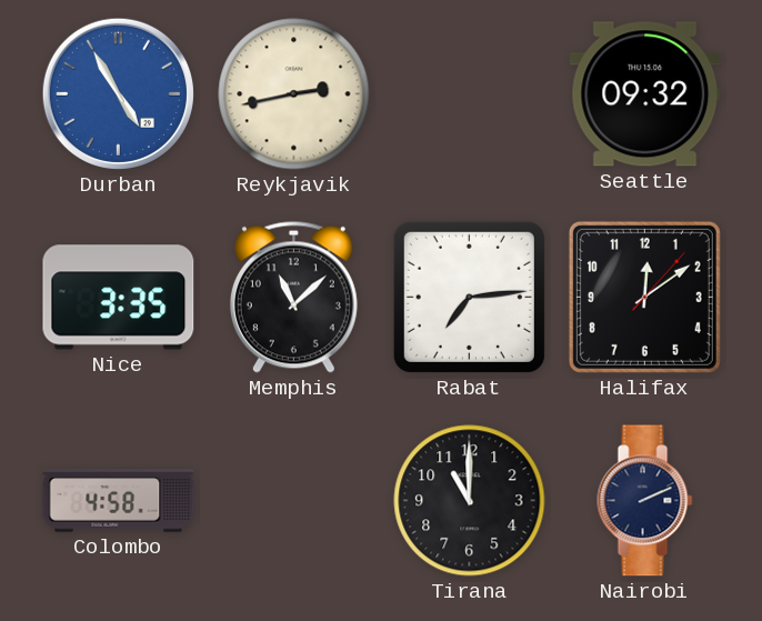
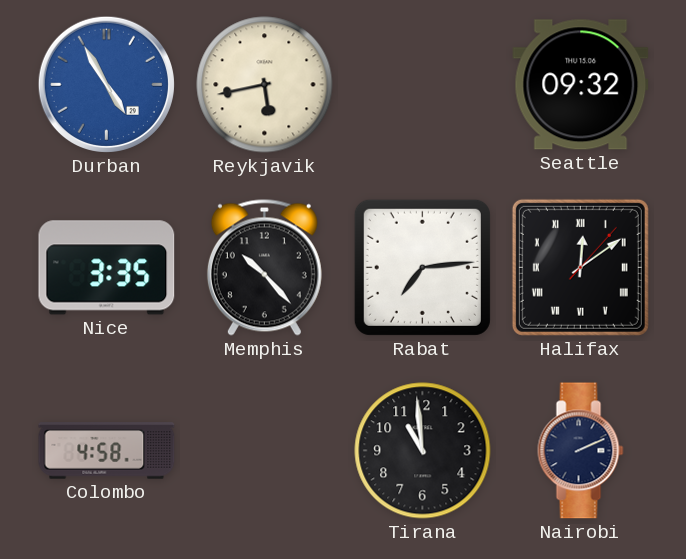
Reykjavik: 2:43 -> 5:43
Memphis: 11:08 -> 10:23
Halifax numerals: Arabic -> Roman
Tirana: 11:00 -> 10:59
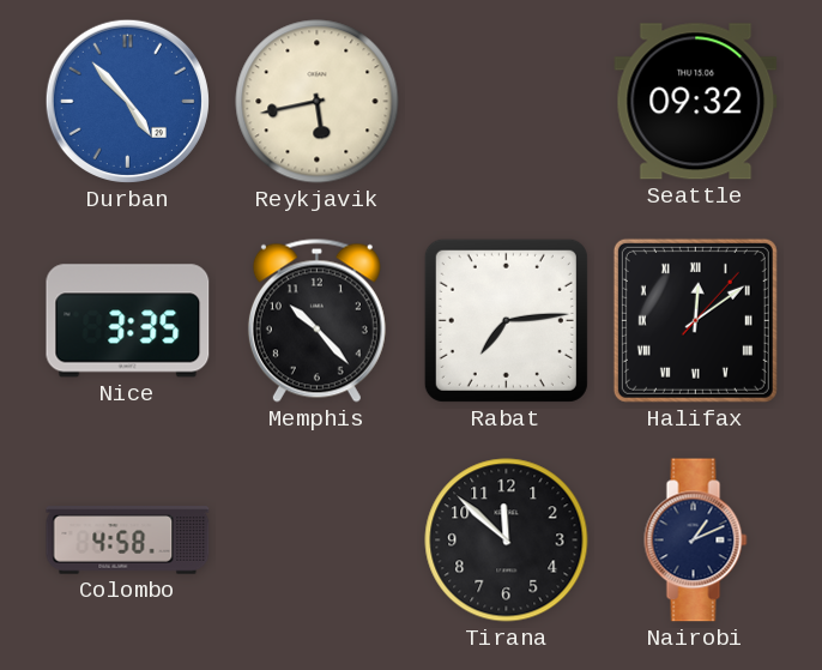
Durban: 4:55 -> 4:53
Tirana: 10:59 -> 11:52
Nairobi: 2:11 -> 1:11
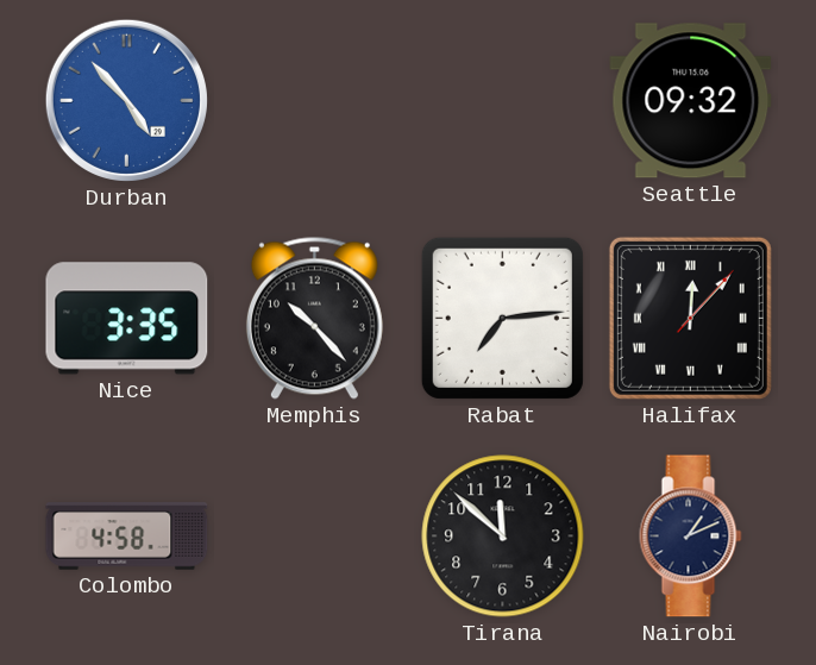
Reykjavik: 5:43 -> none
Halifax: 12:09 -> 12:07
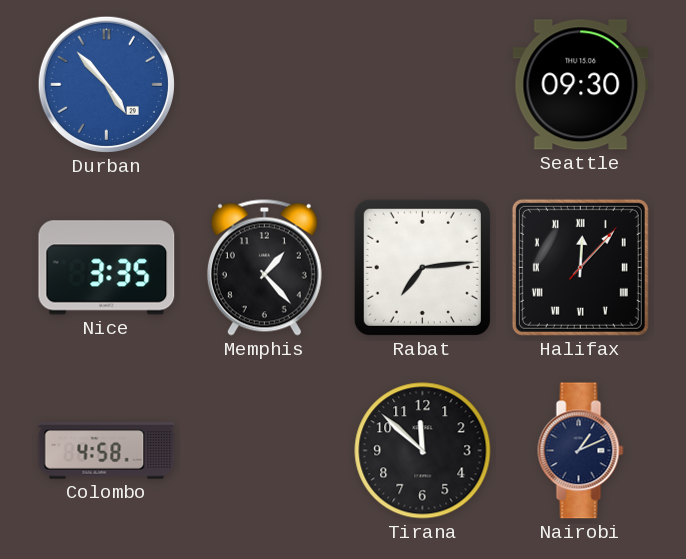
Seattle: 09:32 -> 09:30
Memphis: 10:23 -> 1:23
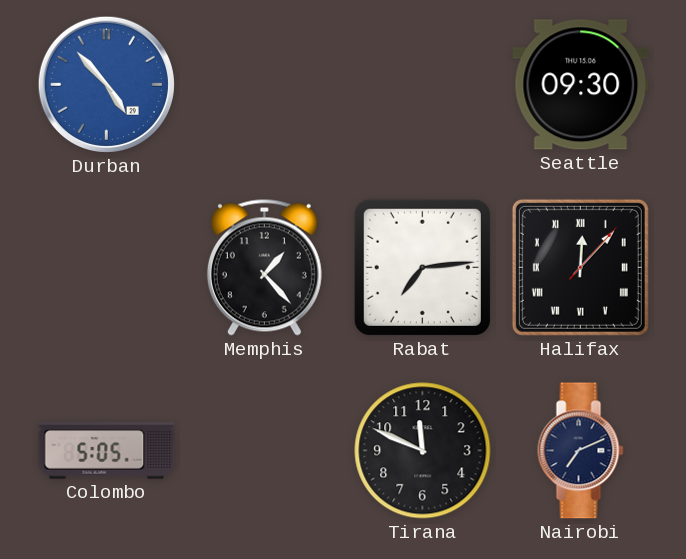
Nice: 3:35 -> none
Colombo: 4:58 -> 5:05
Tirana: 11:52 -> 11:49
Nairobi: 1:11 -> 7:11
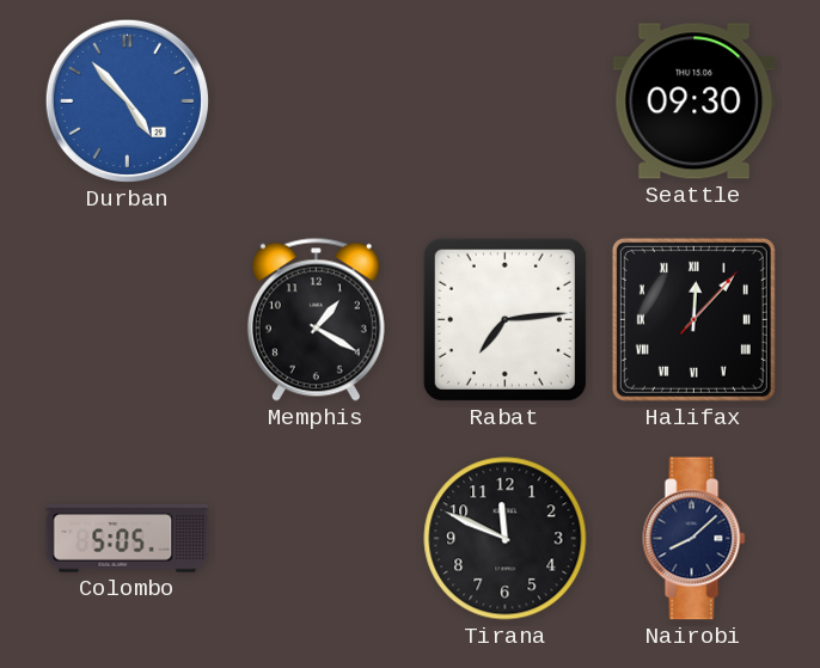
Memphis: 1:23 -> 1:20
Nairobi: 7:11 -> 8:08
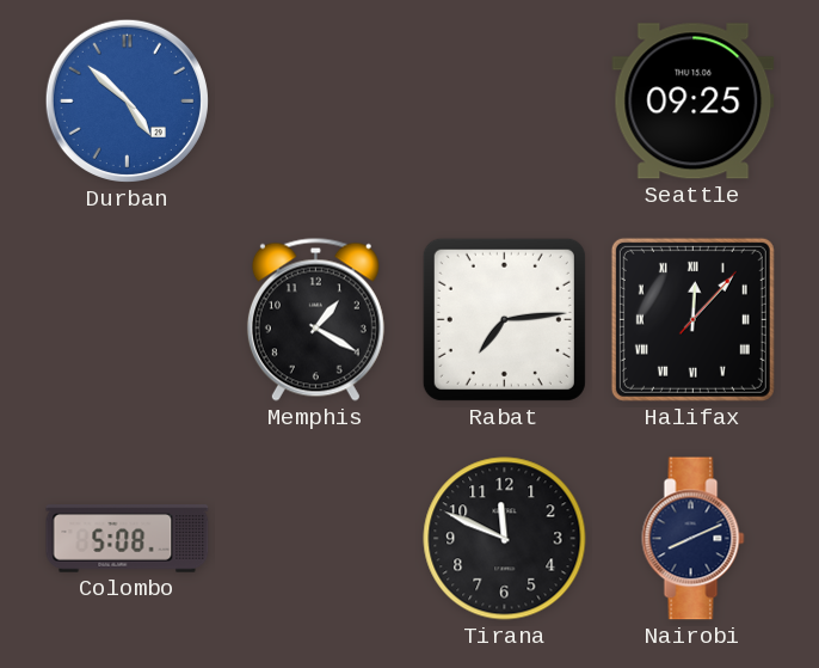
Durban: 4:53 -> 4:52
Seattle: 09:30 -> 09:25
Colombo: 5:05 -> 5:08
Nairobi: 8:08 -> 8:11
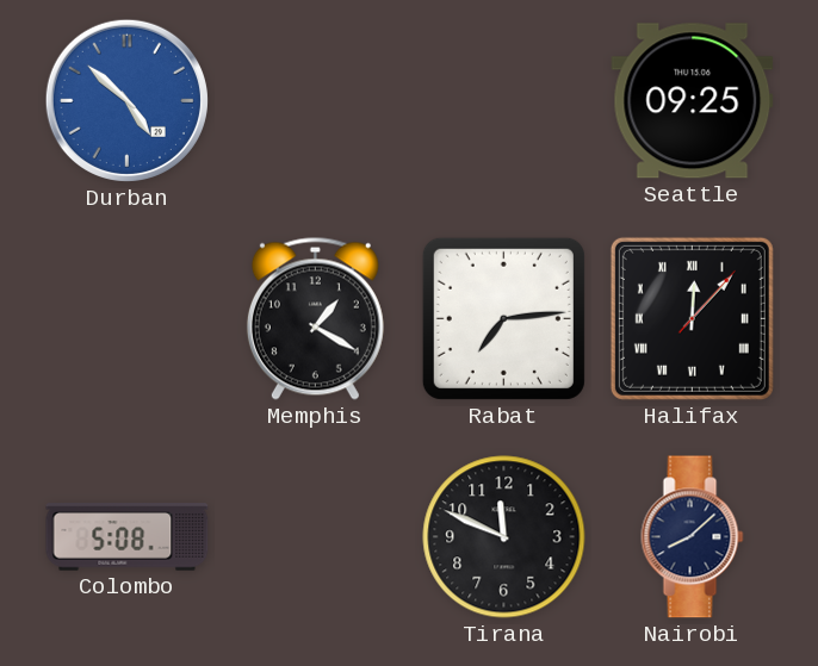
Nairobi: 8:11 -> 8:08
